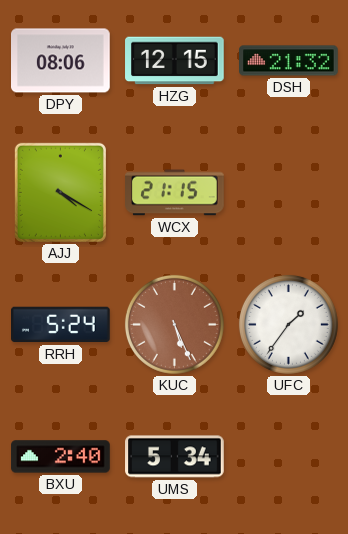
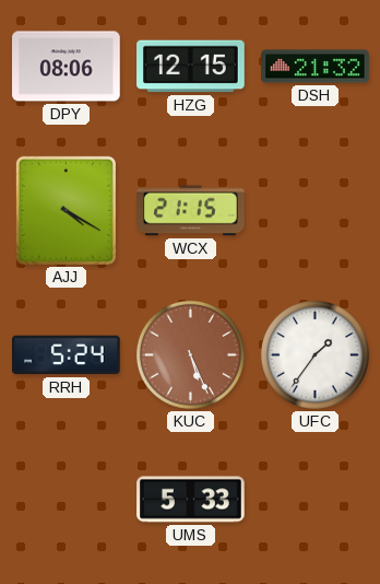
BXU: 2:40 -> none
UMS: 5:34 -> 5:33
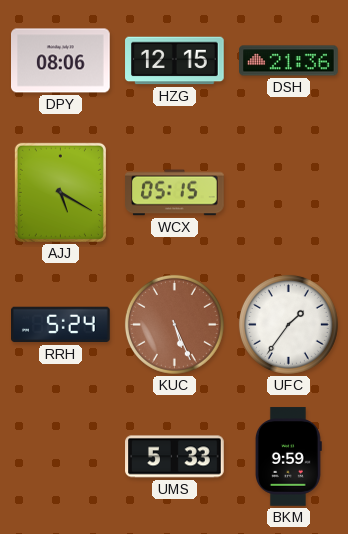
DSH: 21:32 -> 21:36
AJJ: 4:20 -> 5:20
WCX: 21:15 -> 05:15
BKM: none -> 9:59
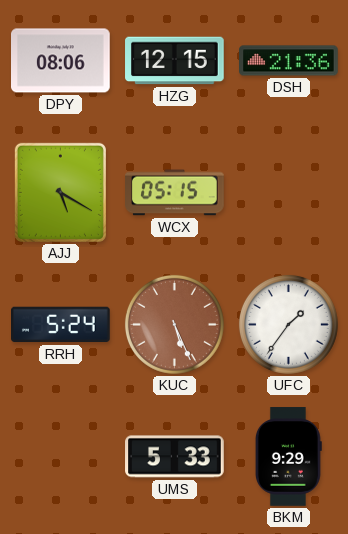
BKM: 9:59 -> 9:29
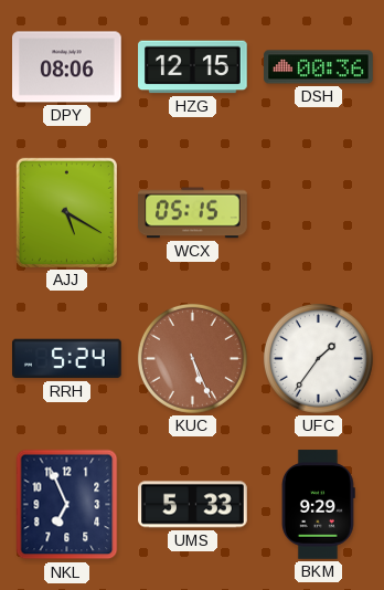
DSH: 21:36 -> 00:36
NKL: none -> 6:56
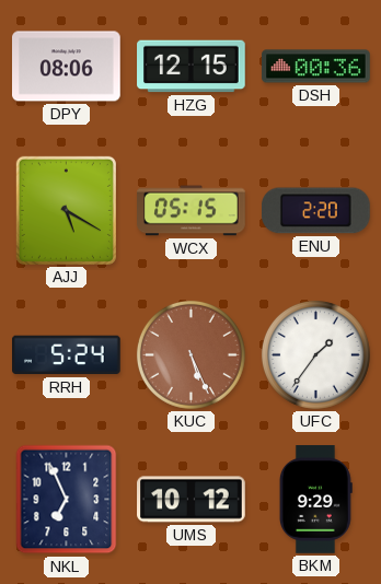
ENU: none -> 2:20
UMS: 5:33 -> 10:12
